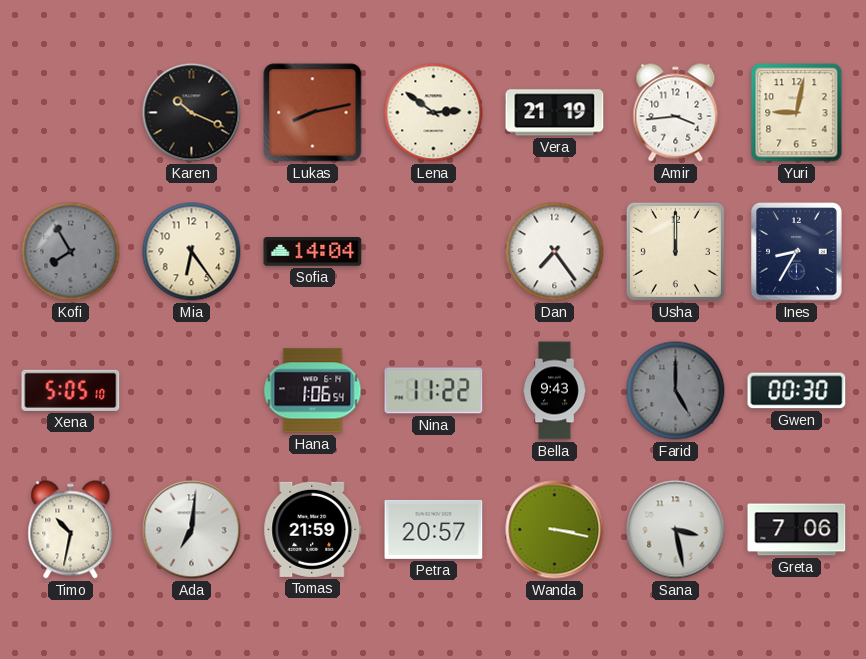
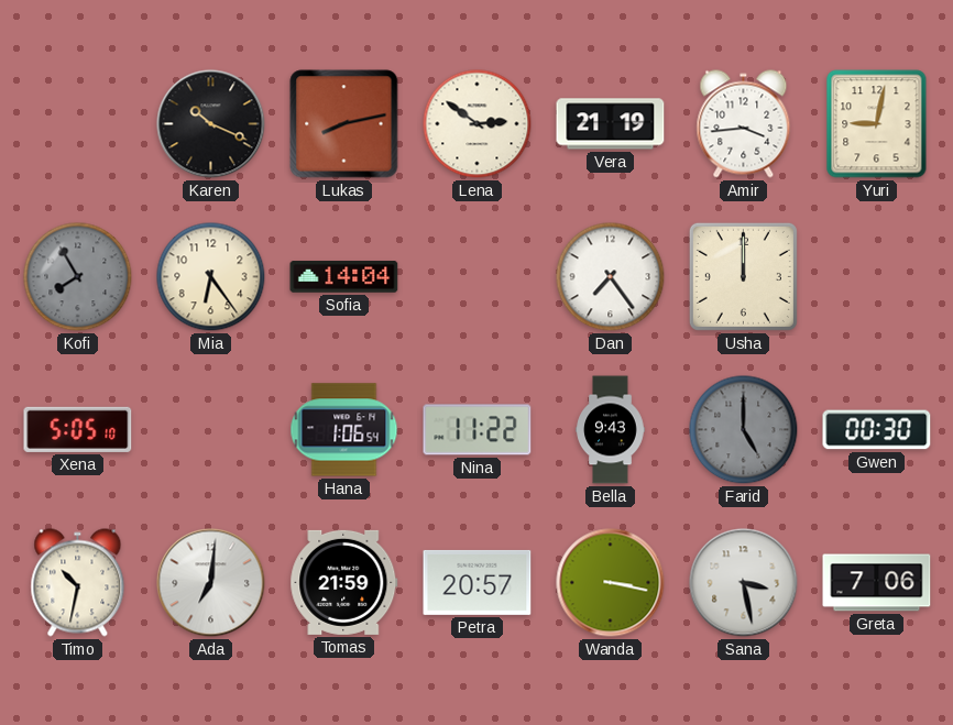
Ines: 8:35 -> none
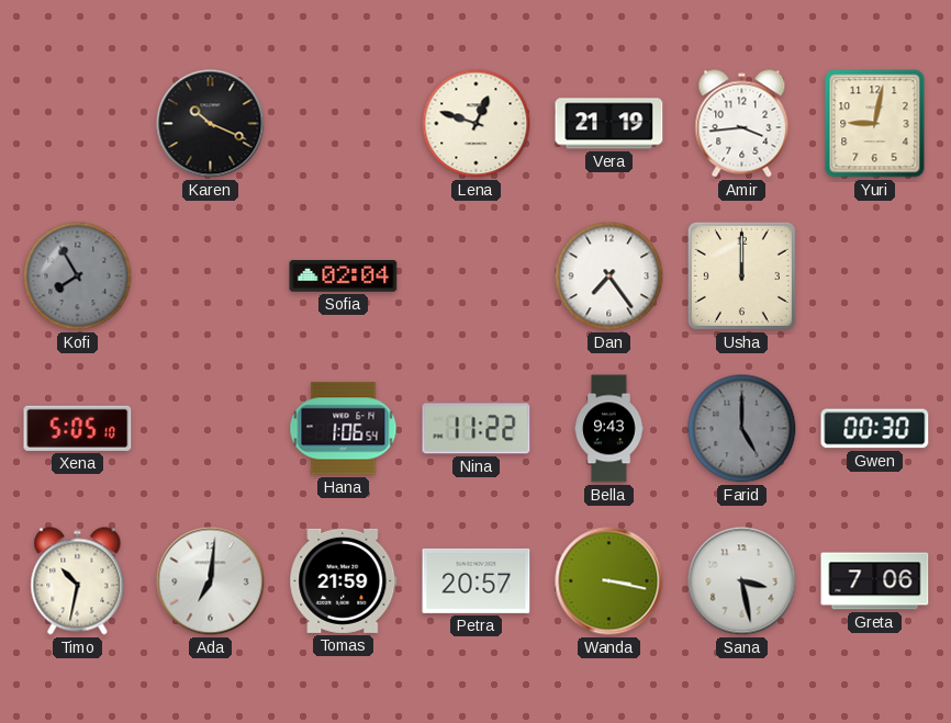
Lukas: 8:13 -> none
Lena: 2:51 -> 12:48
Mia: 6:24 -> none
Sofia: 14:04 -> 02:04
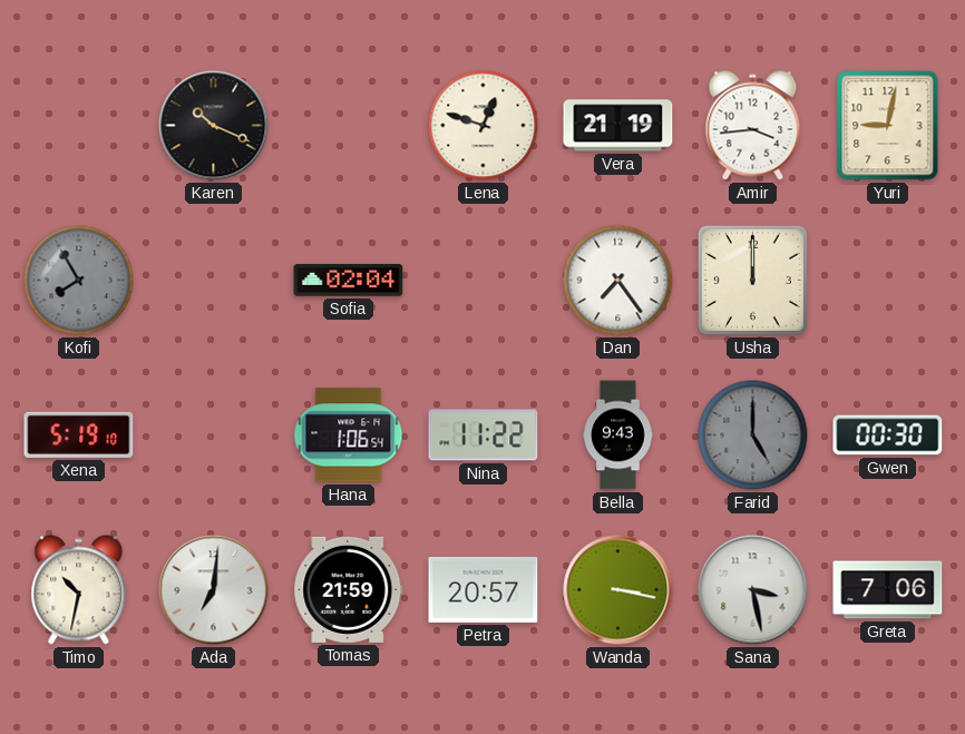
Xena: 5:05 -> 5:19
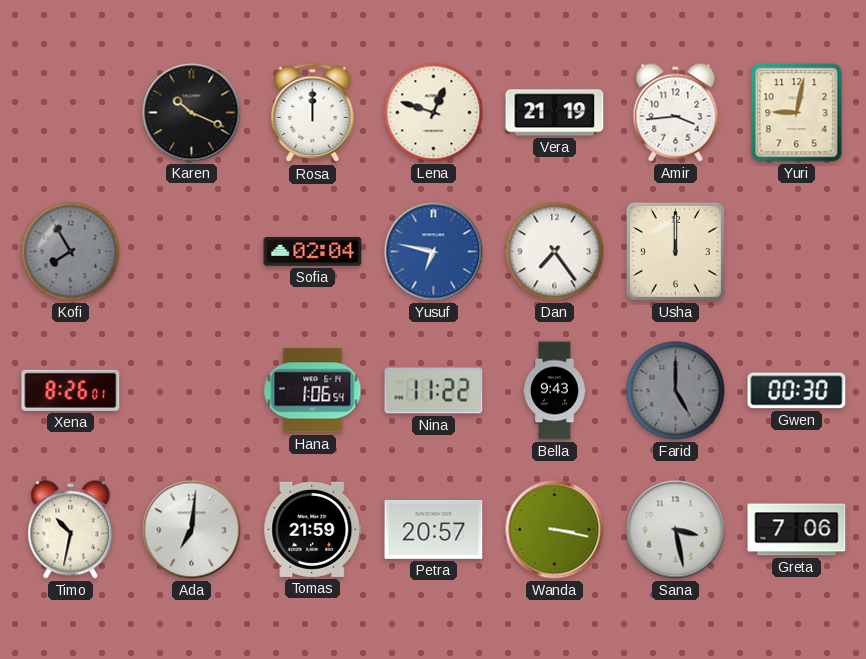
Rosa: none -> 12:00
Yusuf: none -> 6:47
Xena: 5:19 -> 8:26
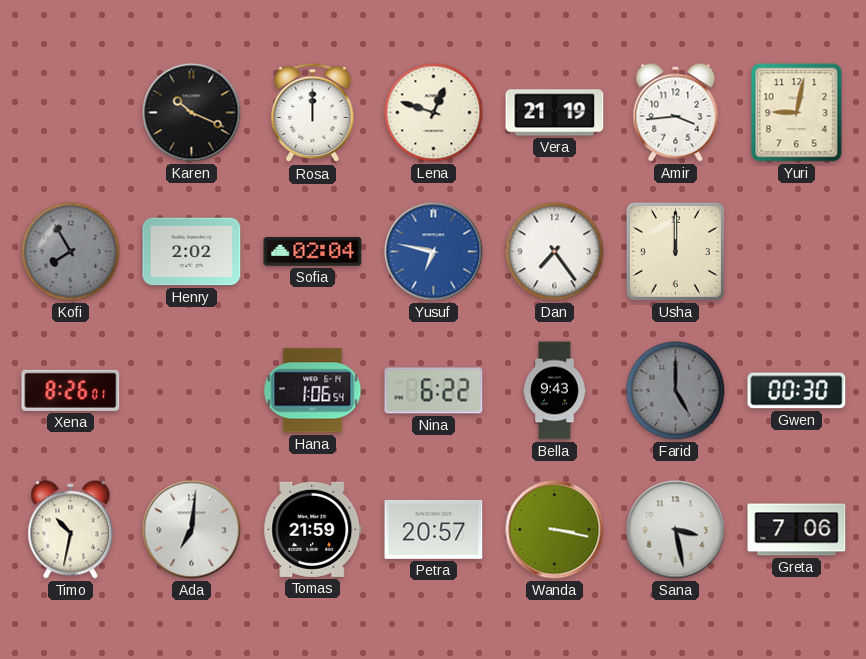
Henry: none -> 2:02
Nina: 11:22 -> 6:22
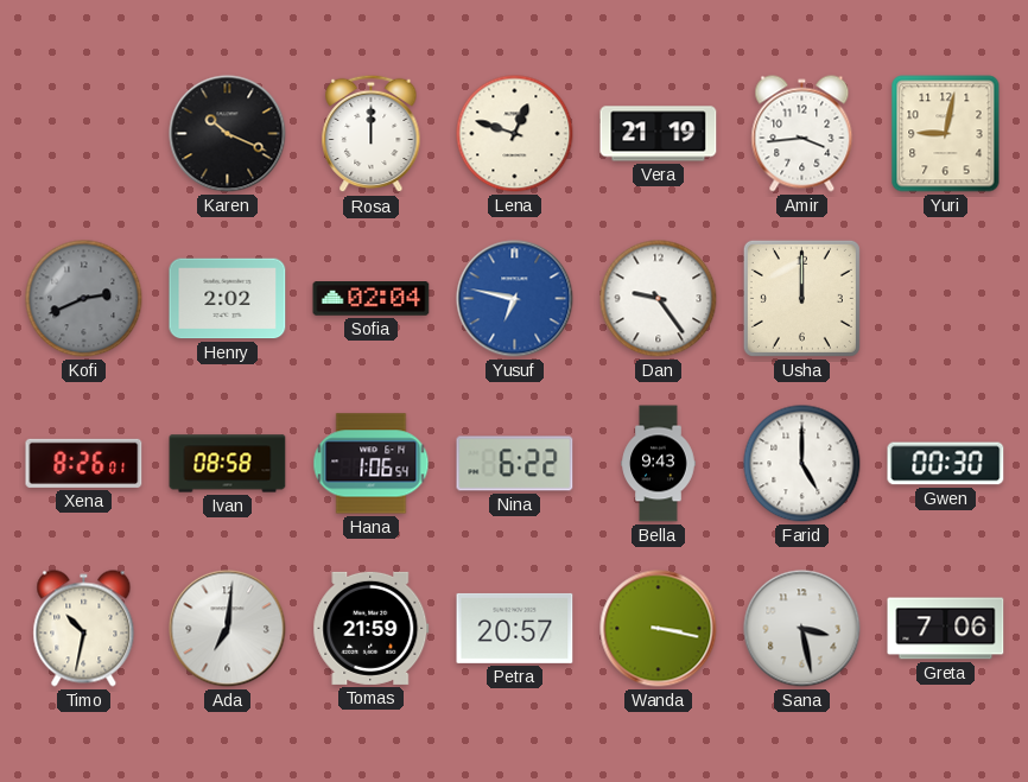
Kofi: 7:55 -> 2:41
Dan: 7:24 -> 9:24
Ivan: none -> 08:58
Farid dial: grey -> white
